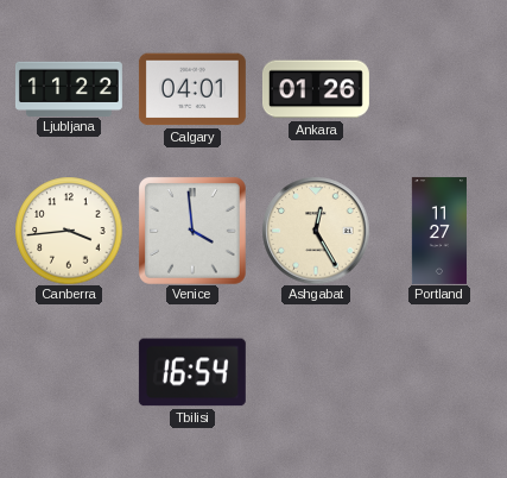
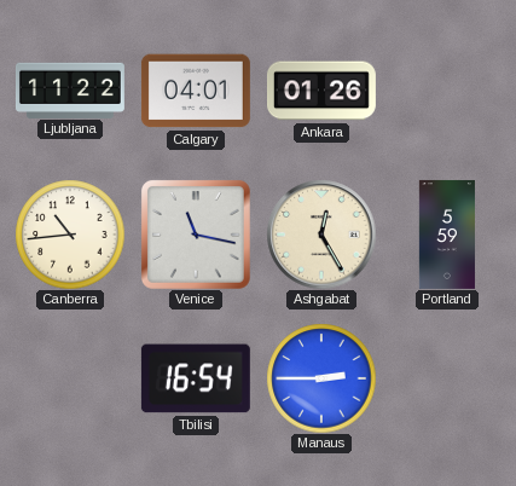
Canberra: 3:44 -> 10:44
Venice: 3:59 -> 11:17
Portland: 11:27 -> 5:59
Manaus: none -> 2:45
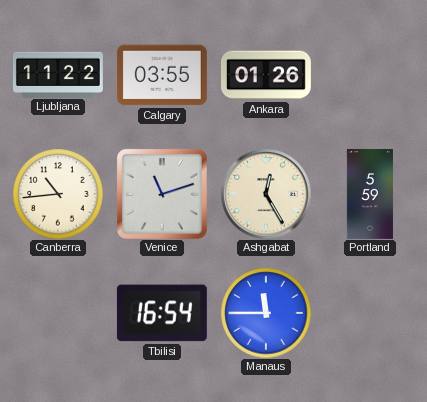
Calgary: 04:01 -> 03:55
Venice: 11:17 -> 11:12
Manaus: 2:45 -> 11:45
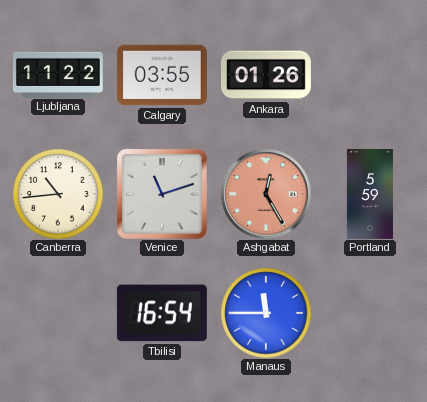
Ashgabat dial: cream -> salmon
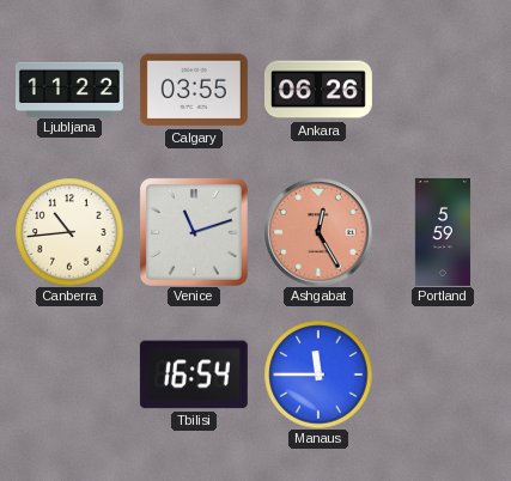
Ankara: 01:26 -> 06:26
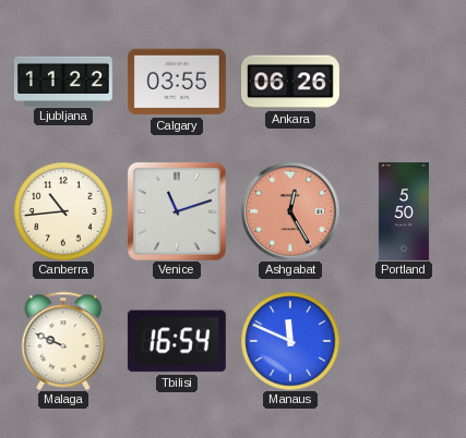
Portland: 5:59 -> 5:50
Malaga: none -> 9:49
Manaus: 11:45 -> 11:49
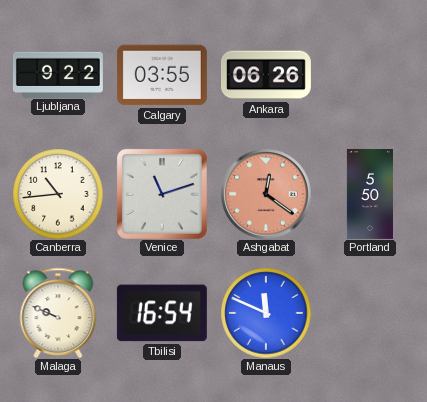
Ljubljana: 11:22 -> 9:22
Ashgabat: 12:25 -> 12:21
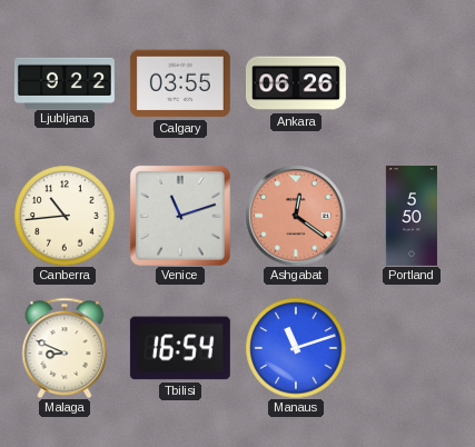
Malaga: 9:49 -> 8:49
Manaus: 11:49 -> 11:12
